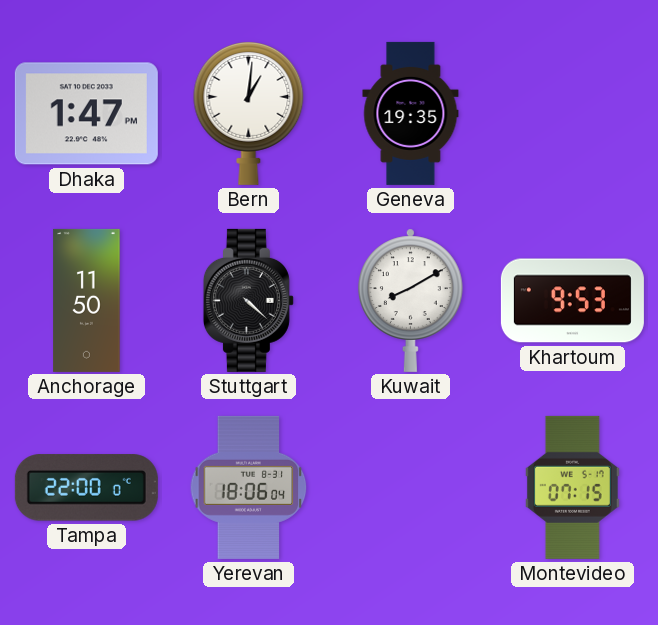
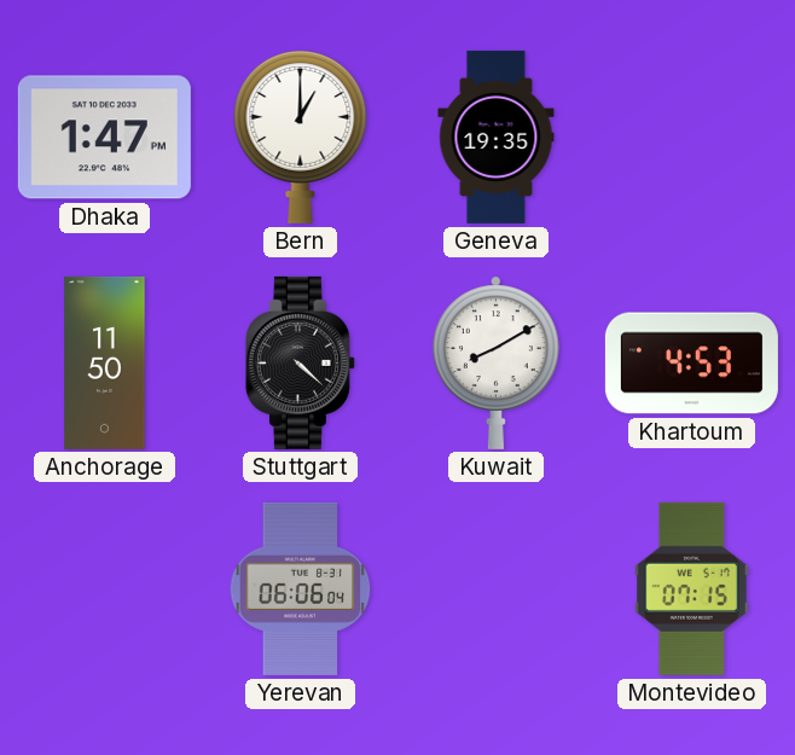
Bern: 1:01 -> 1:00
Khartoum: 9:53 -> 4:53
Tampa: 22:00 -> none
Yerevan: 18:06 -> 06:06
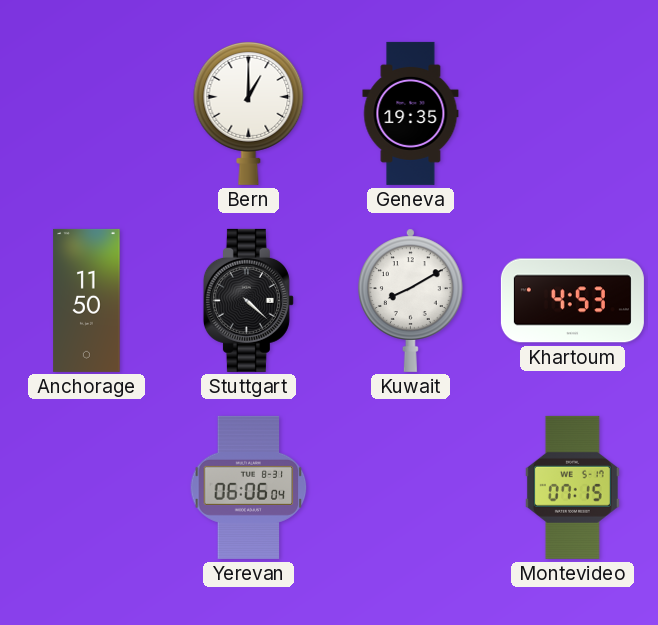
Dhaka: 1:47 -> none
